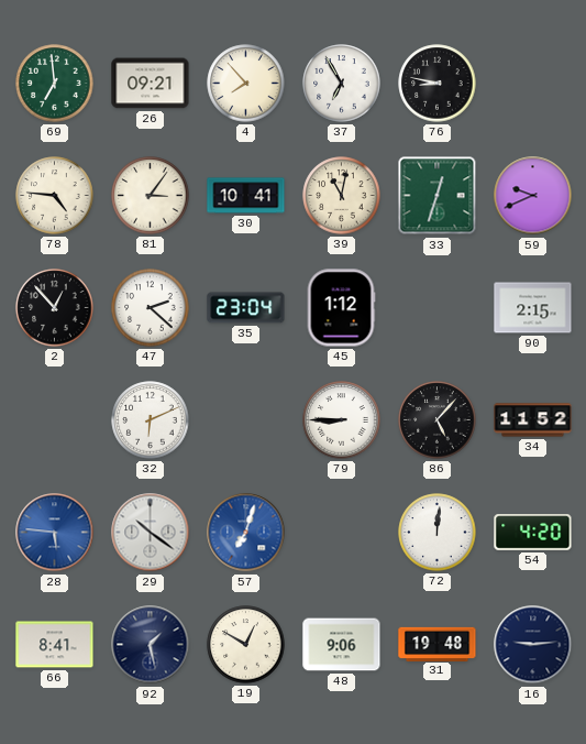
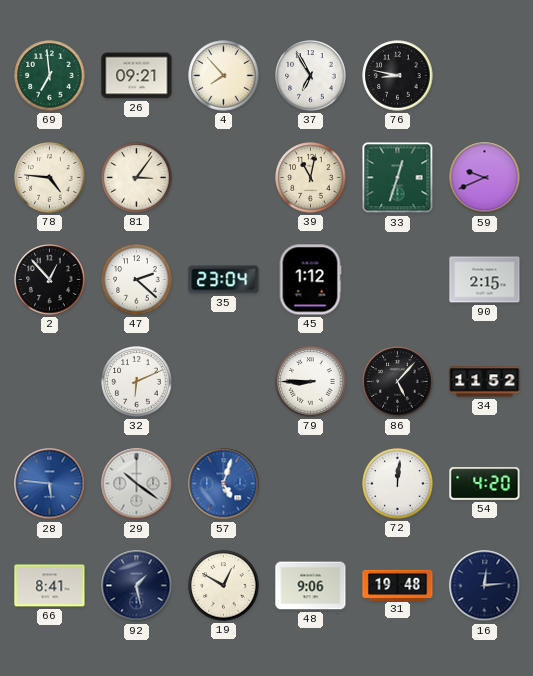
30: 10:41 -> none
57: 7:03 -> 5:03
16: 9:14 -> 12:14
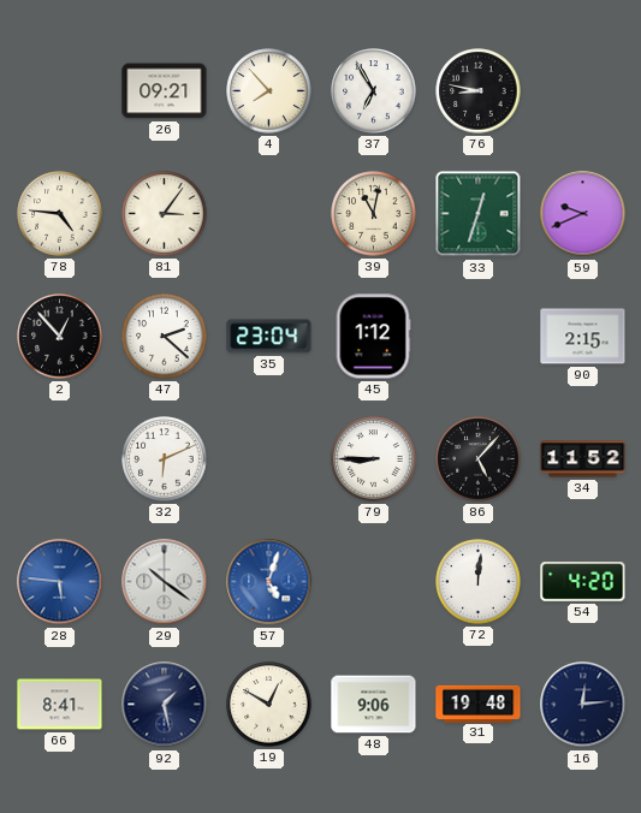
69: 6:59 -> none
